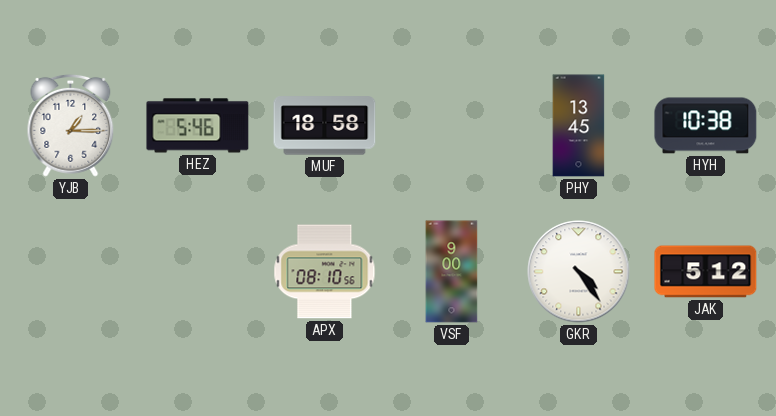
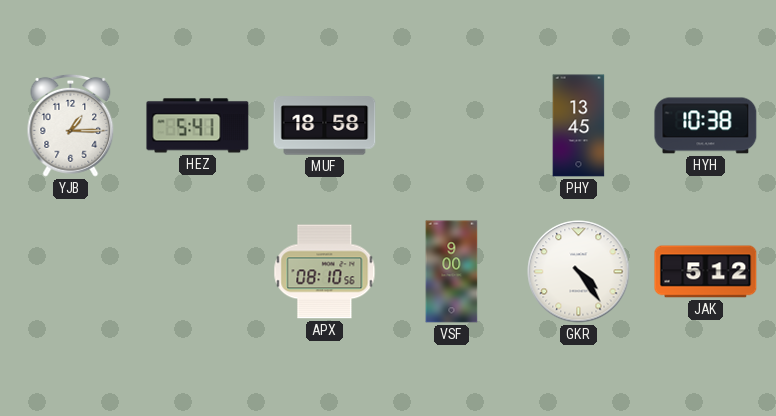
HEZ: 5:46 -> 5:41
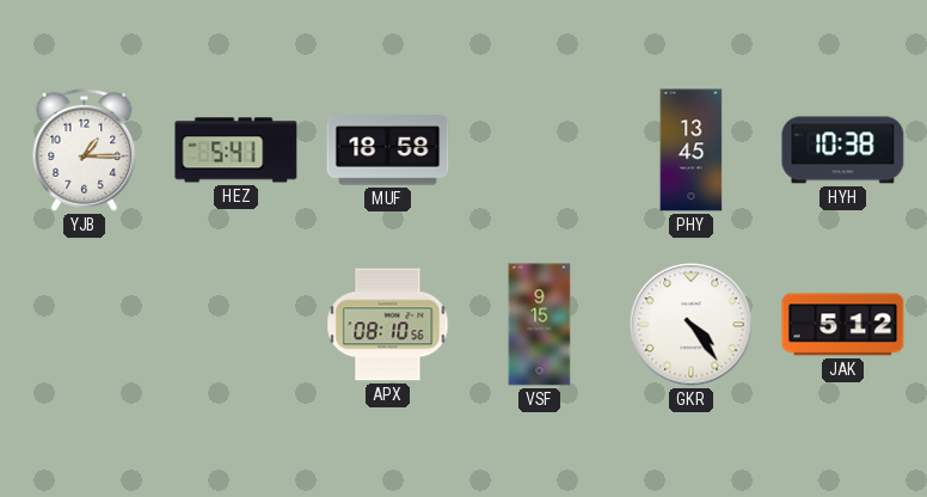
VSF: 9:00 -> 9:15
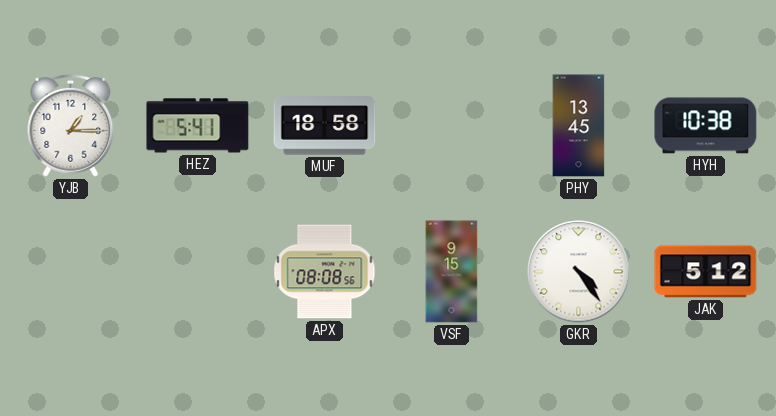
APX: 08:10 -> 08:08
